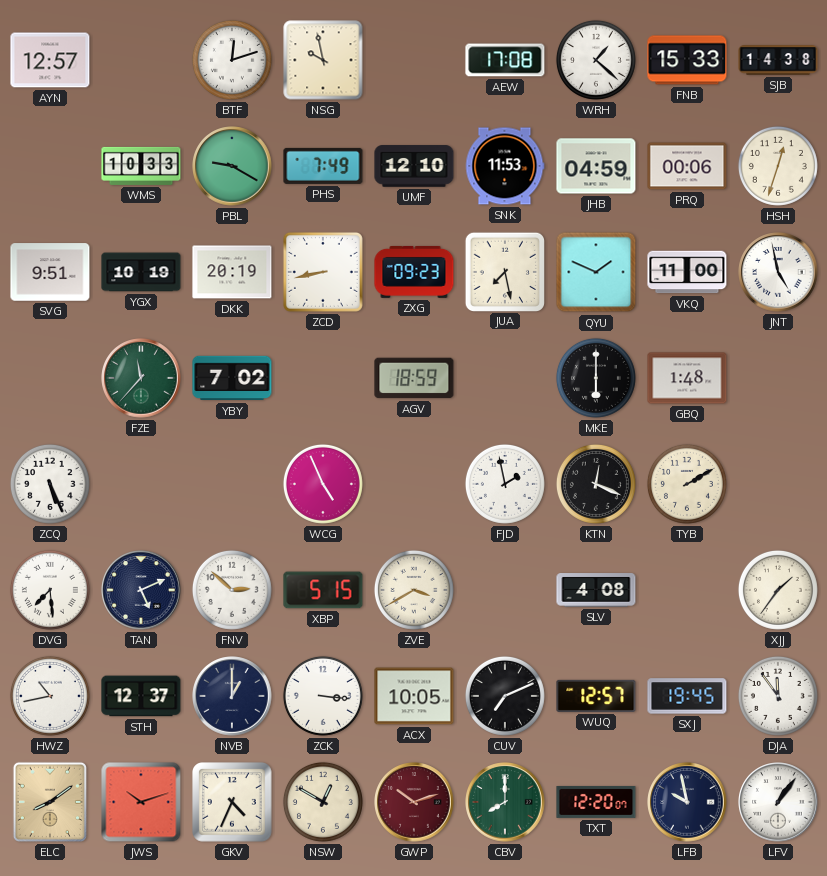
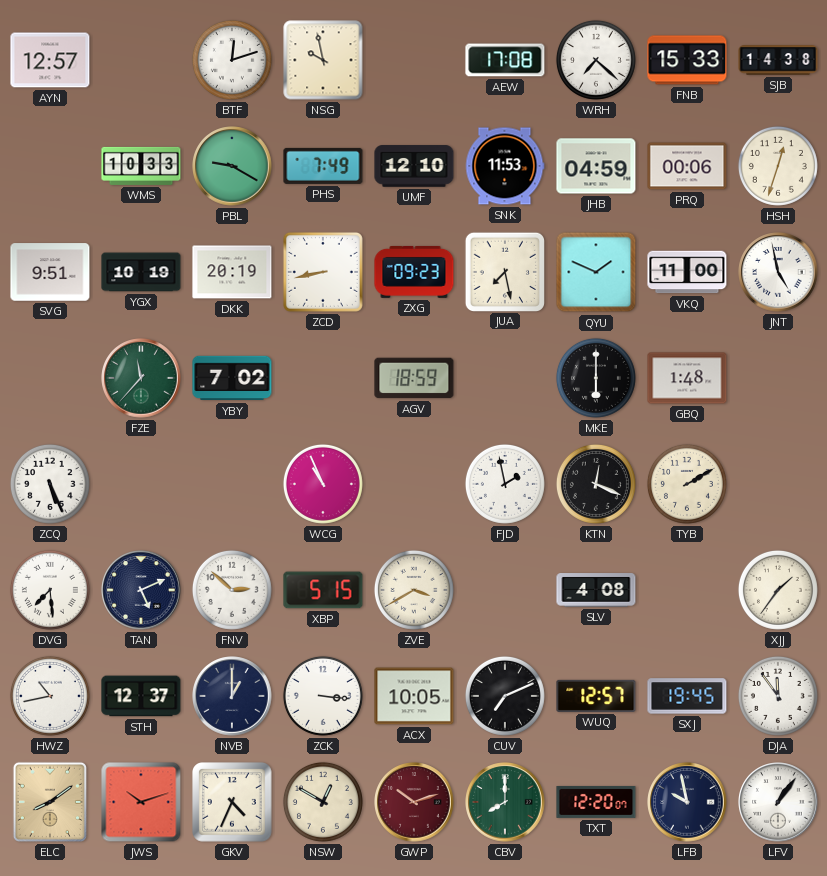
WRH: 1:22 -> 7:22
WCG: 4:56 -> 10:56
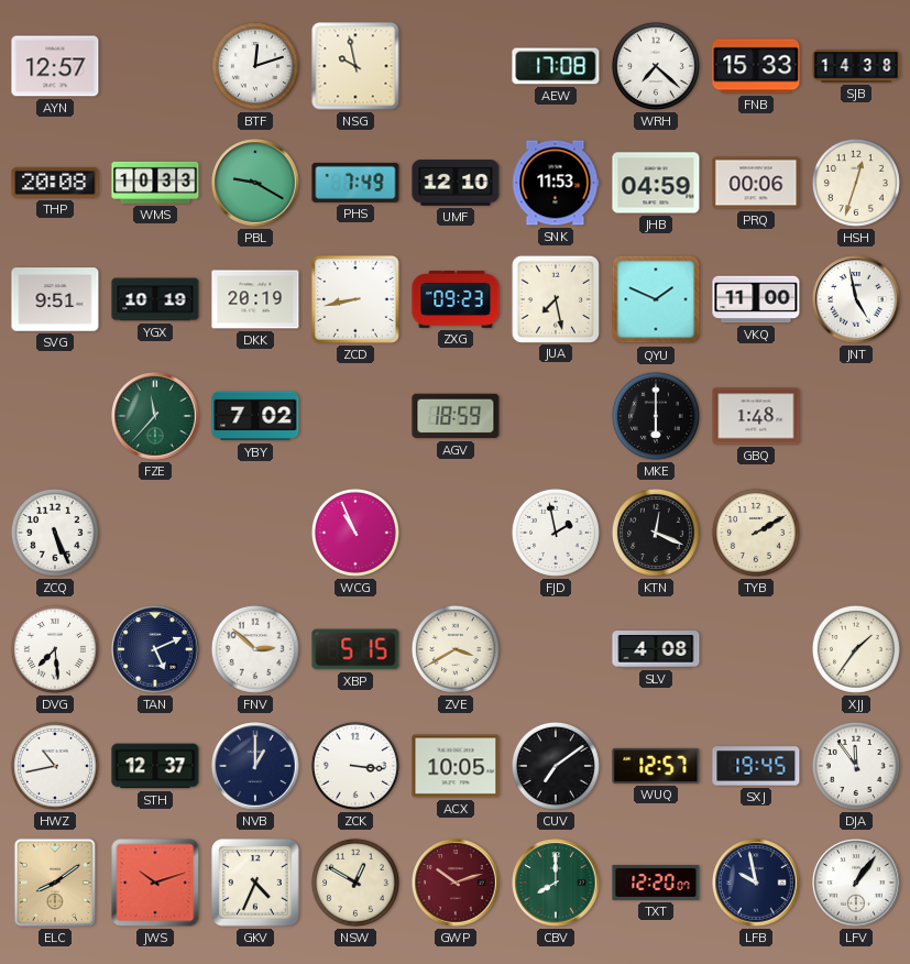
THP: none -> 20:08
CUV: 7:11 -> 7:09
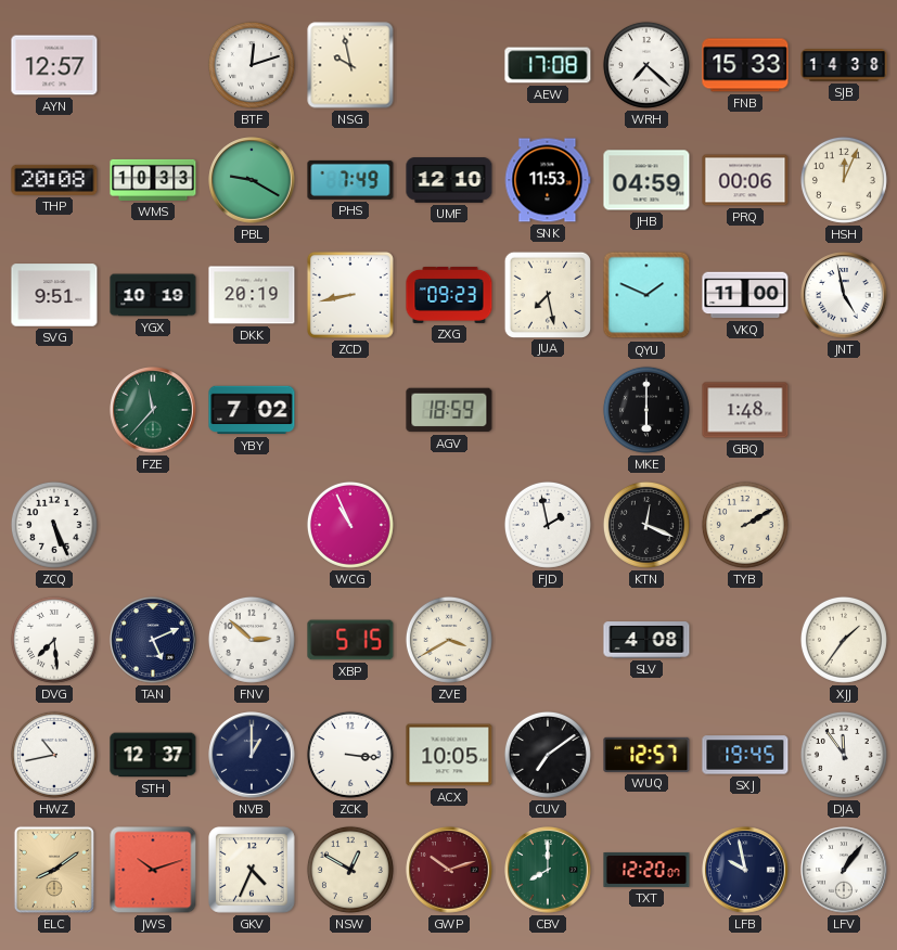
HSH: 12:33 -> 12:04
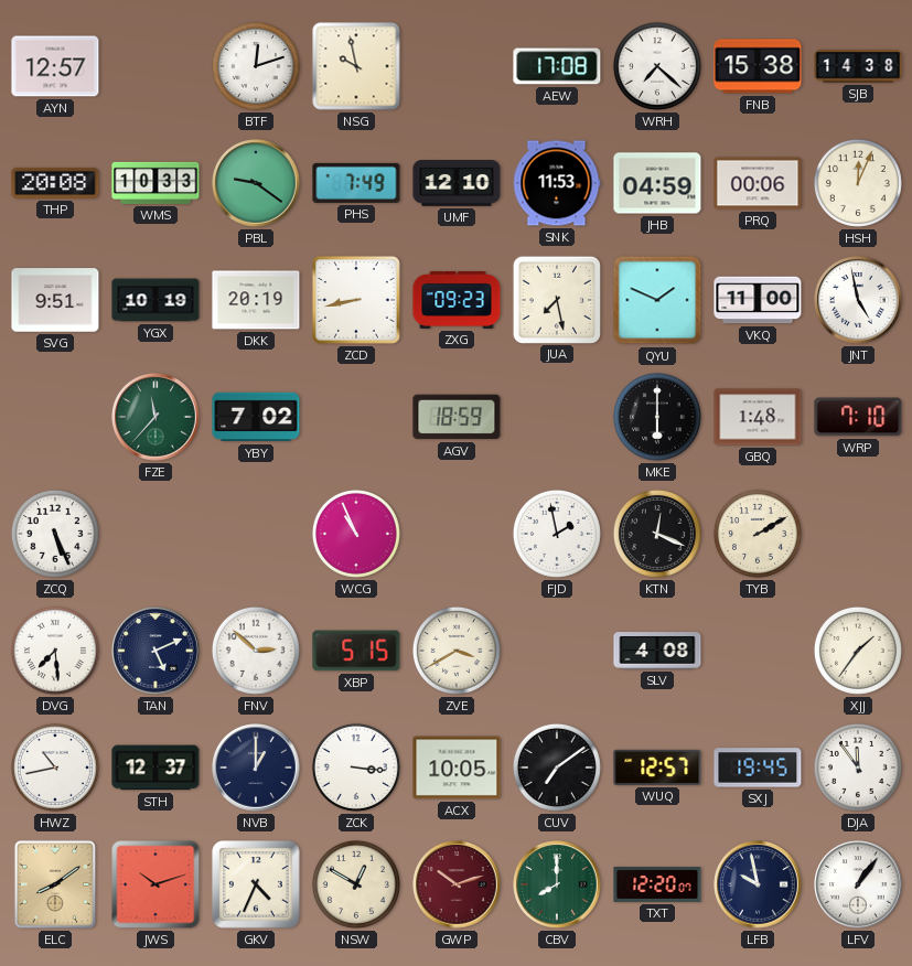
FNB: 15:33 -> 15:38
PBL: 9:20 -> 9:21
WRP: none -> 7:10
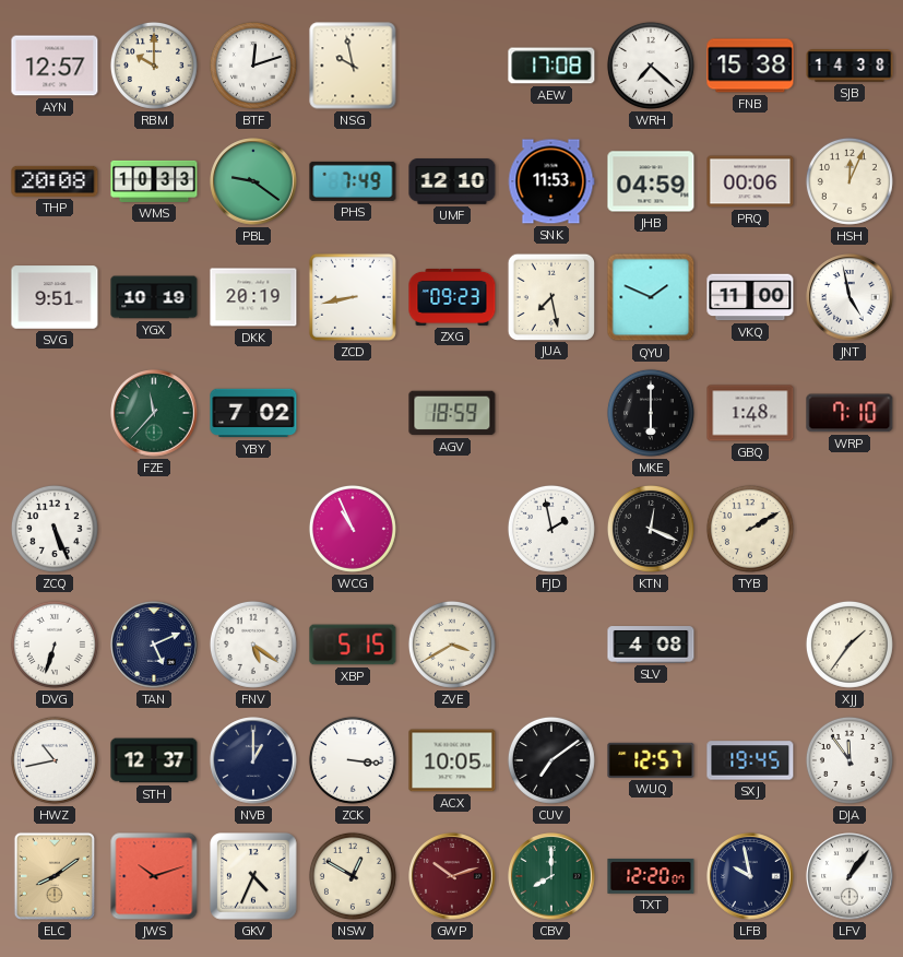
RBM: none -> 10:00
DVG: 7:29 -> 6:33
FNV: 2:52 -> 5:21
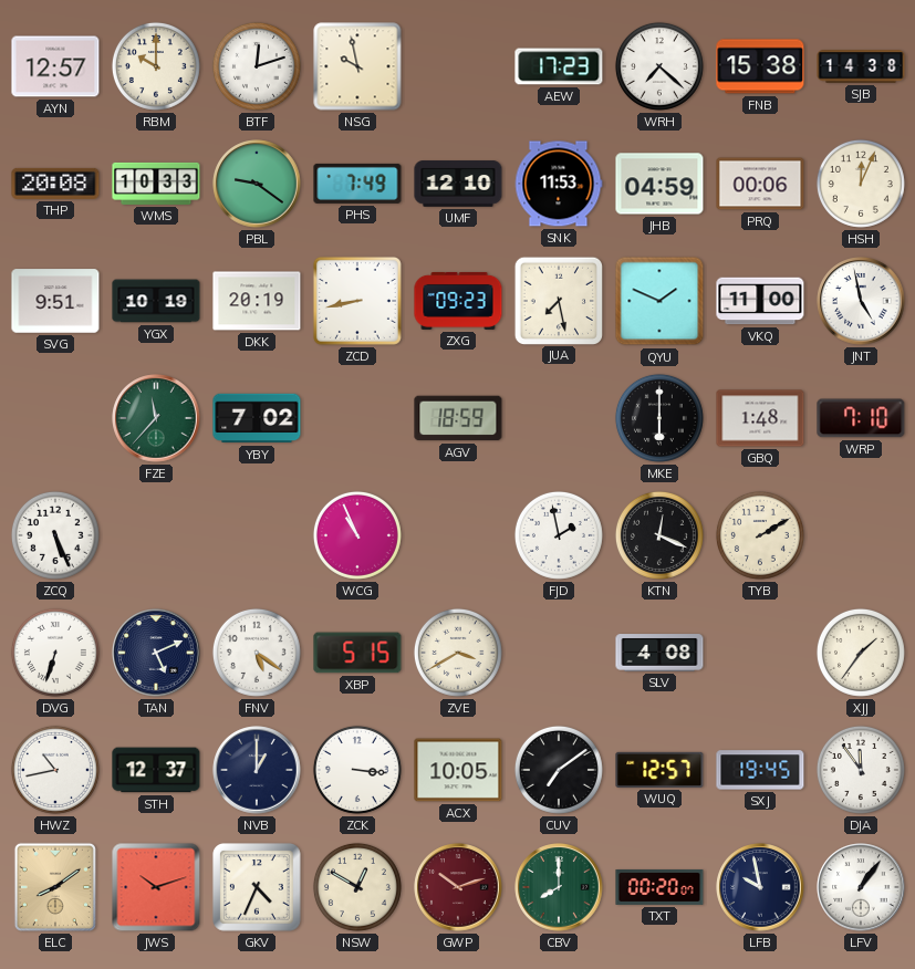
AEW: 17:08 -> 17:23
TXT: 12:20 -> 00:20
